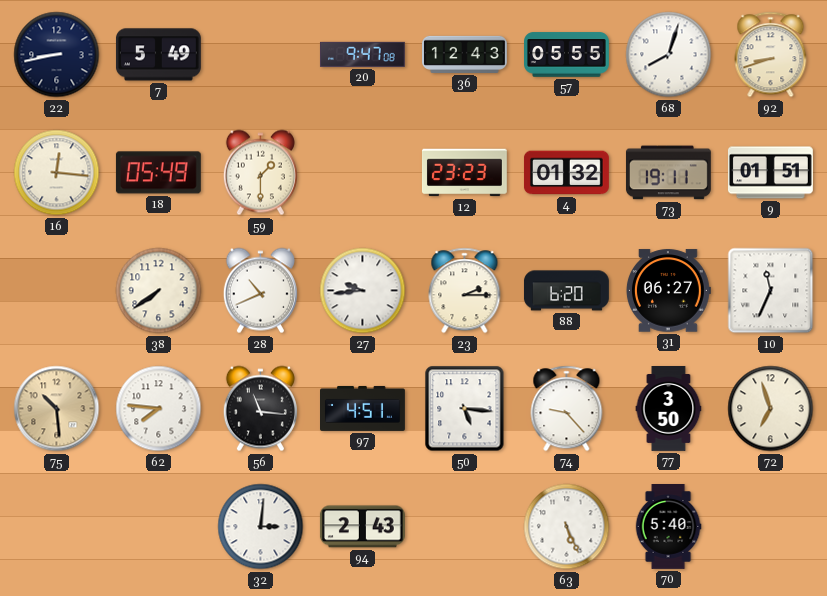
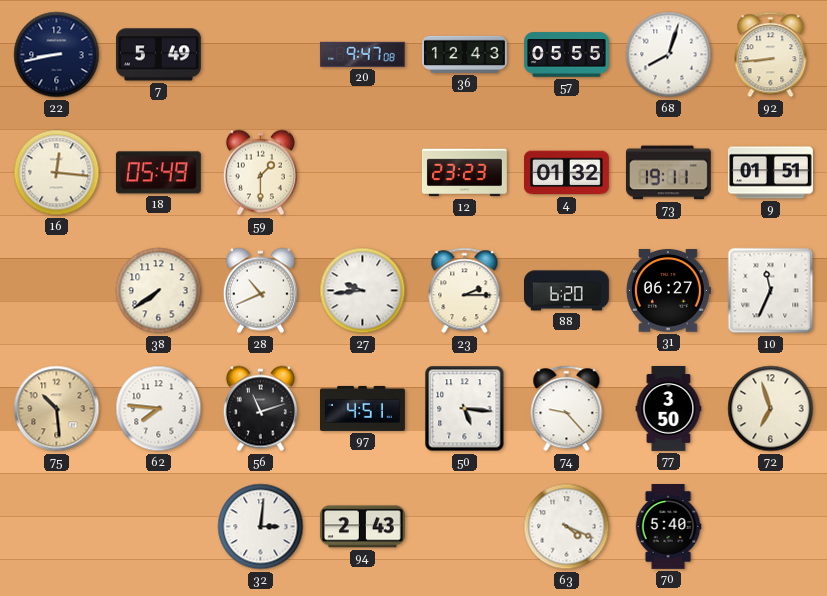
92: 8:42 -> 8:44
56: 11:16 -> 11:12
63: 5:26 -> 4:19
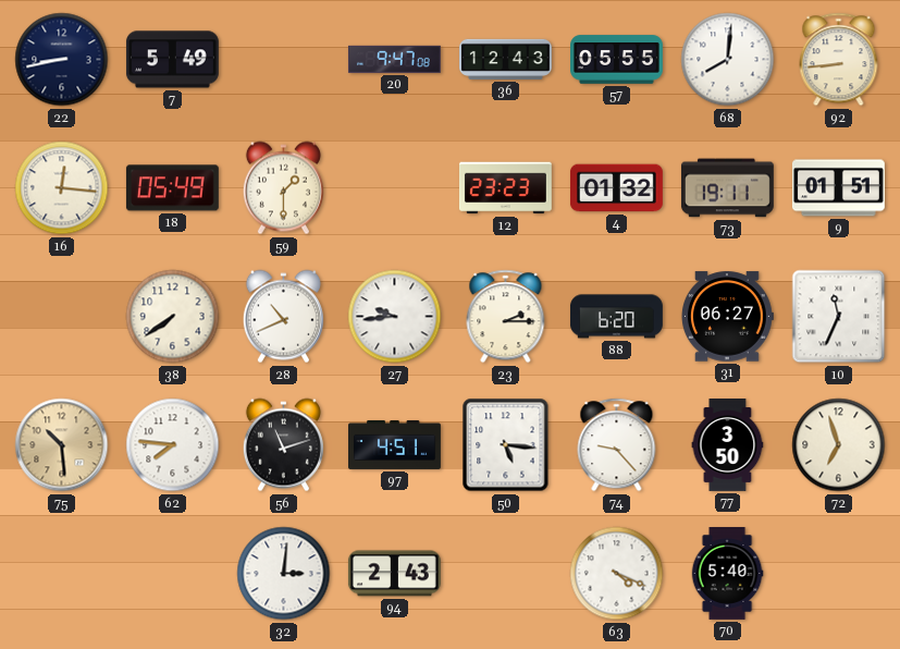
68: 8:03 -> 8:01
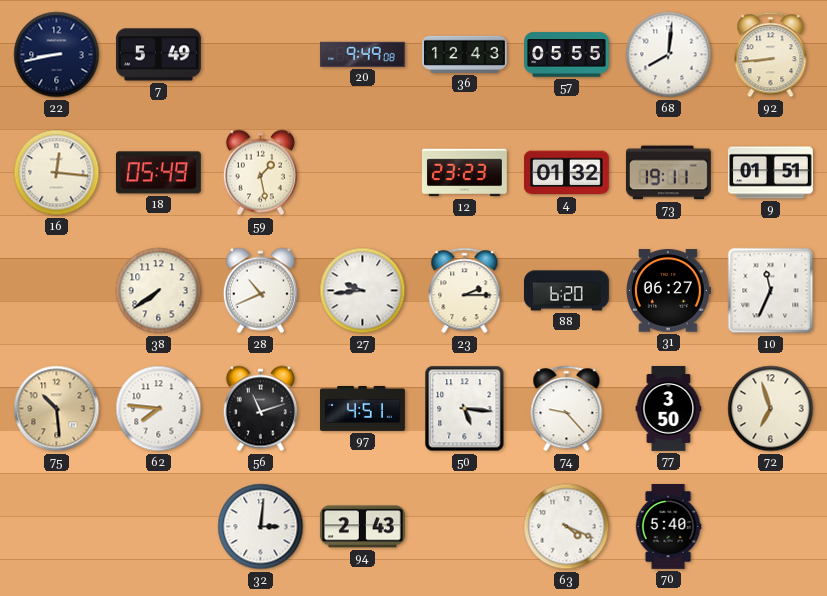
20: 9:47 -> 9:49
59: 1:30 -> 1:28
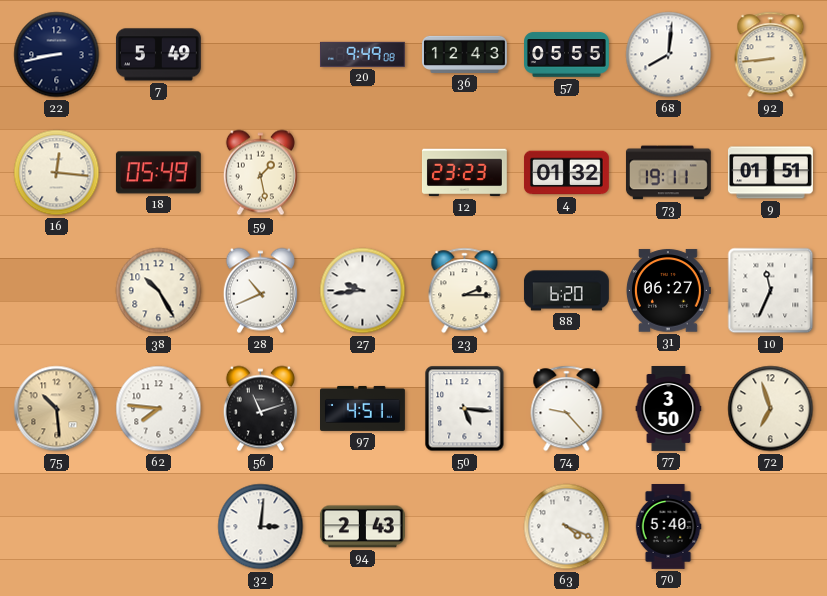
38: 7:39 -> 10:25
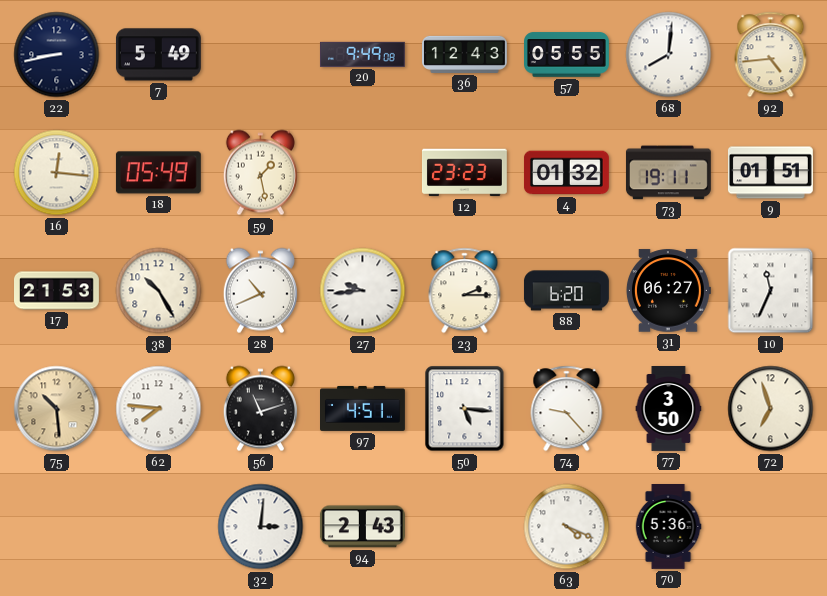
92: 8:44 -> 4:44
17: none -> 21:53
70: 5:40 -> 5:36
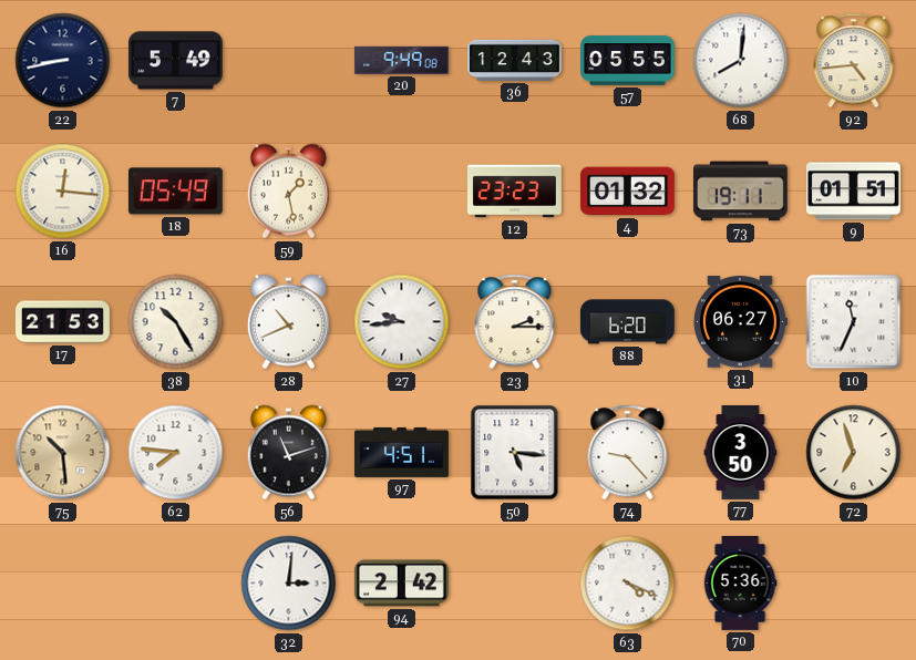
94: 2:43 -> 2:42
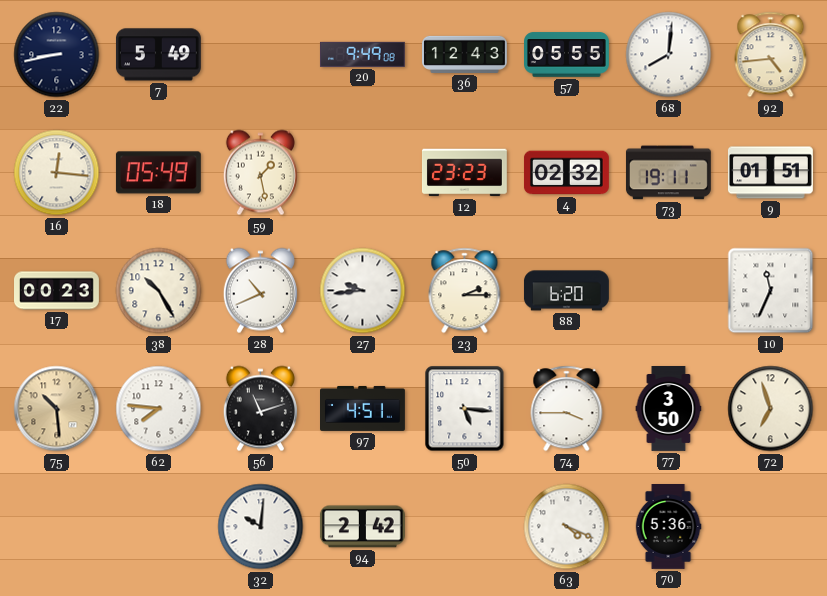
4: 01:32 -> 02:32
17: 21:53 -> 00:23
31: 06:27 -> none
74: 9:23 -> 3:45
32: 3:01 -> 10:01
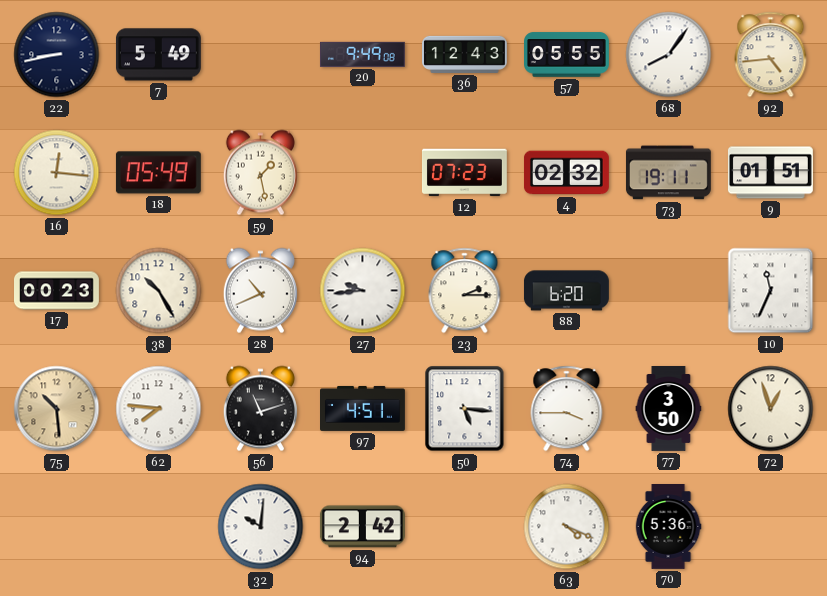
68: 8:01 -> 8:06
12: 23:23 -> 07:23
72: 6:57 -> 12:57
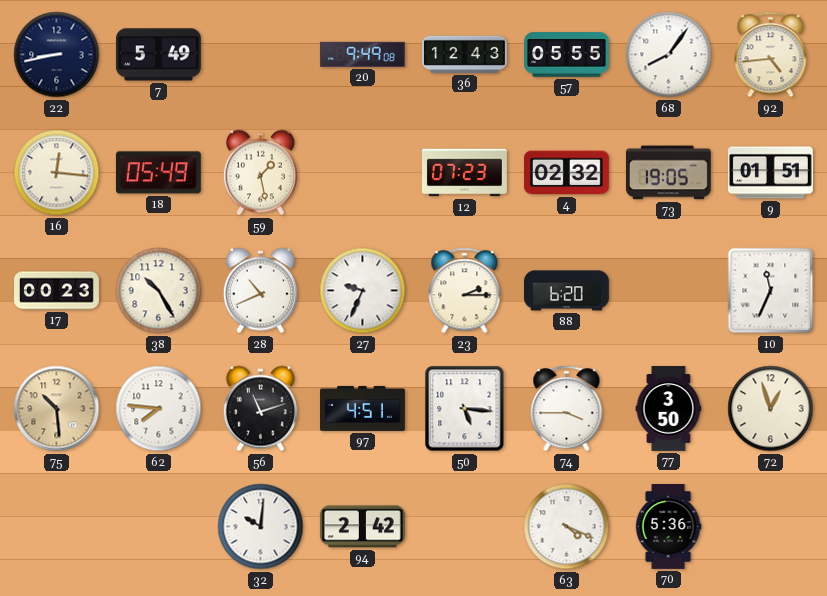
73: 19:11 -> 19:05
27: 9:44 -> 9:34
